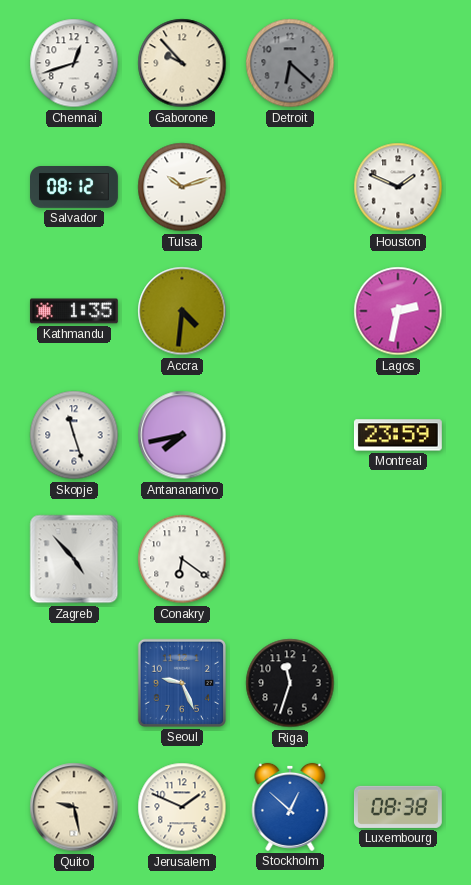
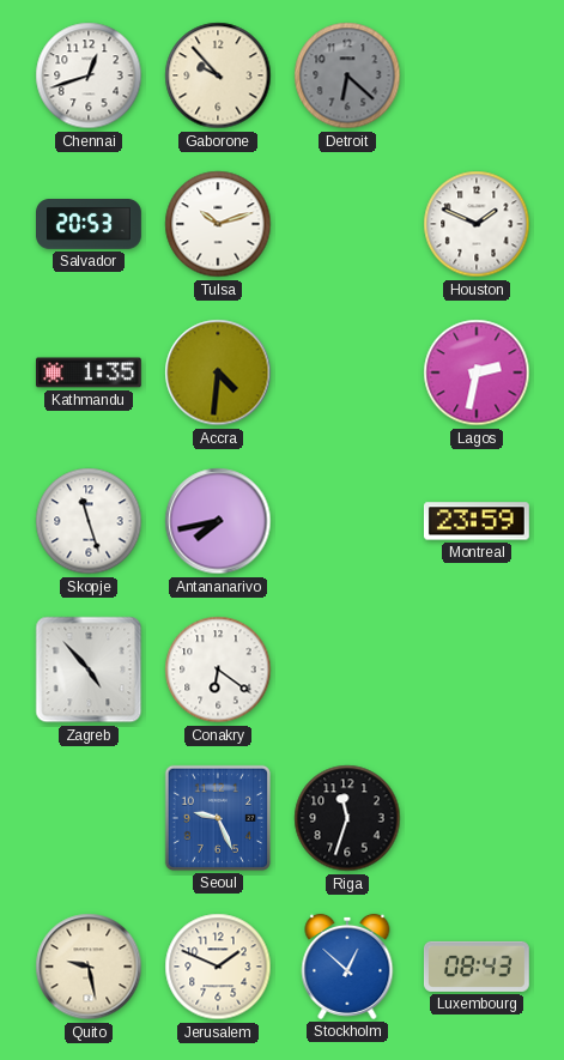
Salvador: 08:12 -> 20:53
Luxembourg: 08:38 -> 08:43
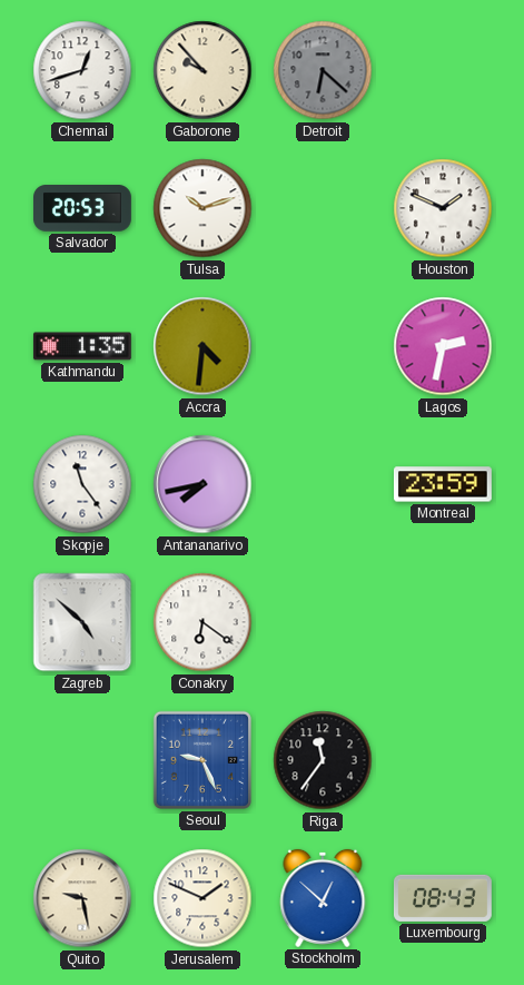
Skopje: 11:27 -> 11:24
Zagreb: 4:53 -> 4:52
Riga: 11:33 -> 11:36
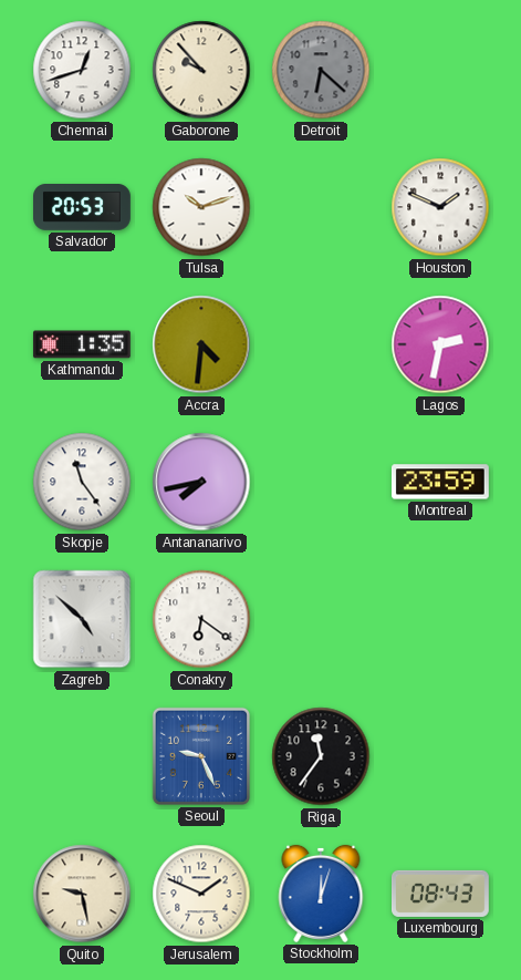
Stockholm: 12:52 -> 12:03
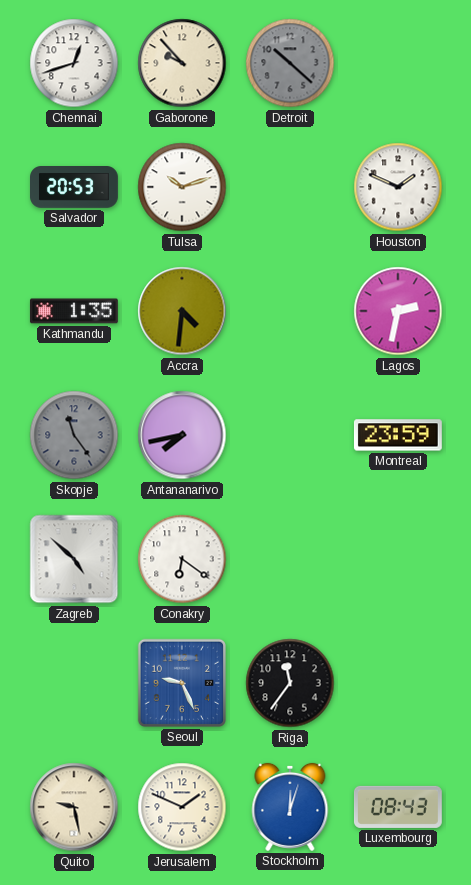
Detroit: 6:22 -> 10:22
Skopje dial: white -> grey
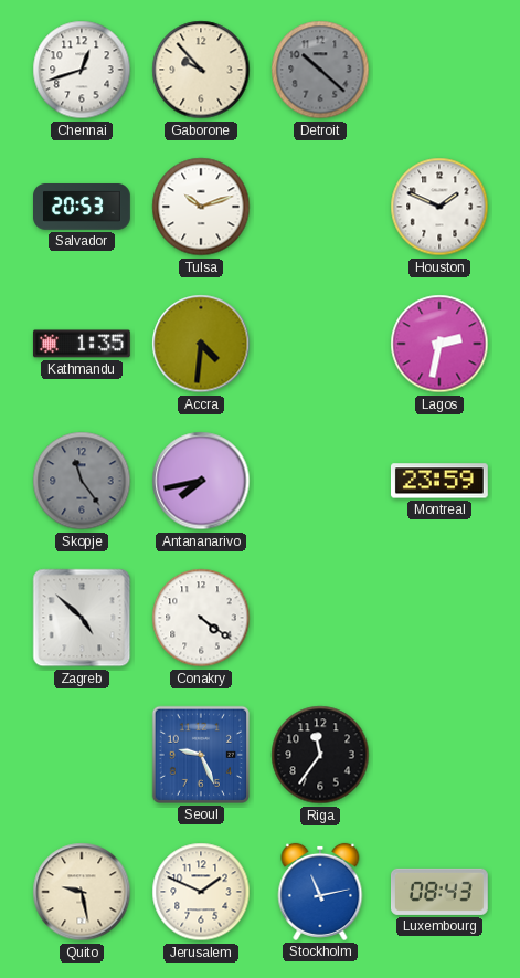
Conakry: 6:21 -> 4:21
Stockholm: 12:03 -> 11:13
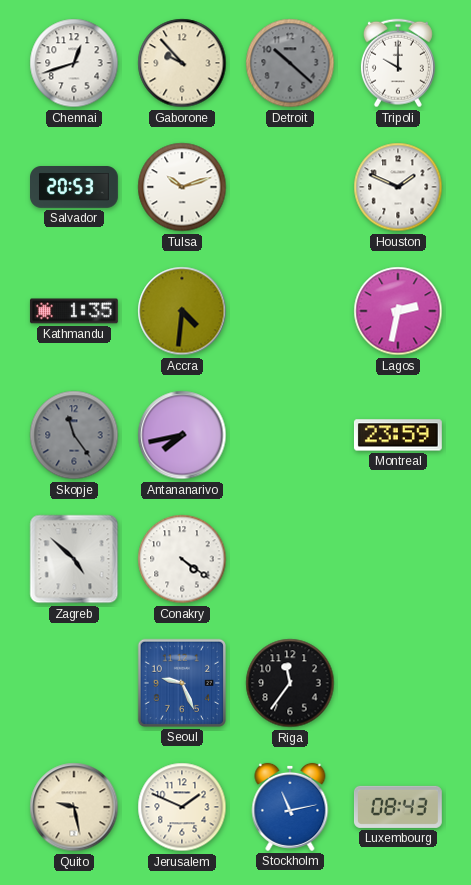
Tripoli: none -> 10:00
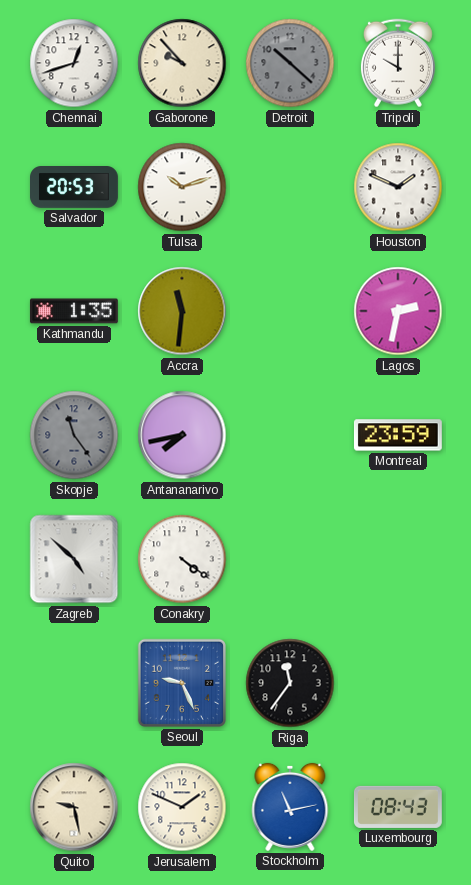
Accra: 4:31 -> 11:31
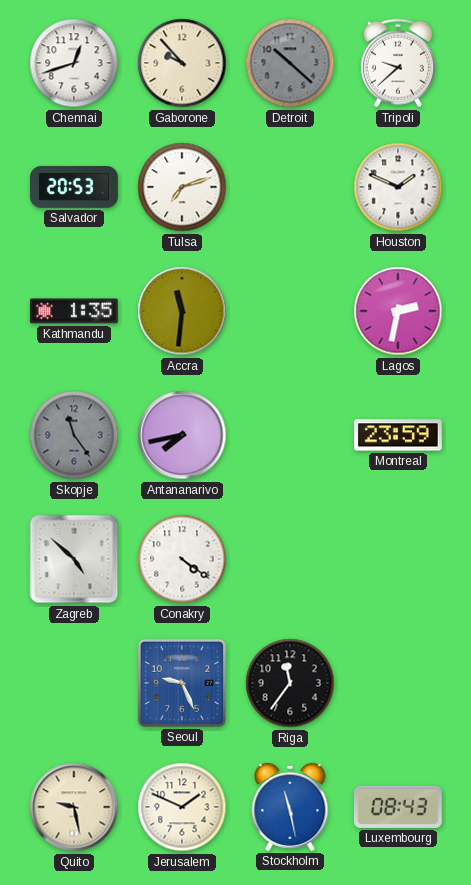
Tripoli: 10:00 -> 9:38
Tulsa: 10:12 -> 7:12
Stockholm: 11:13 -> 11:28
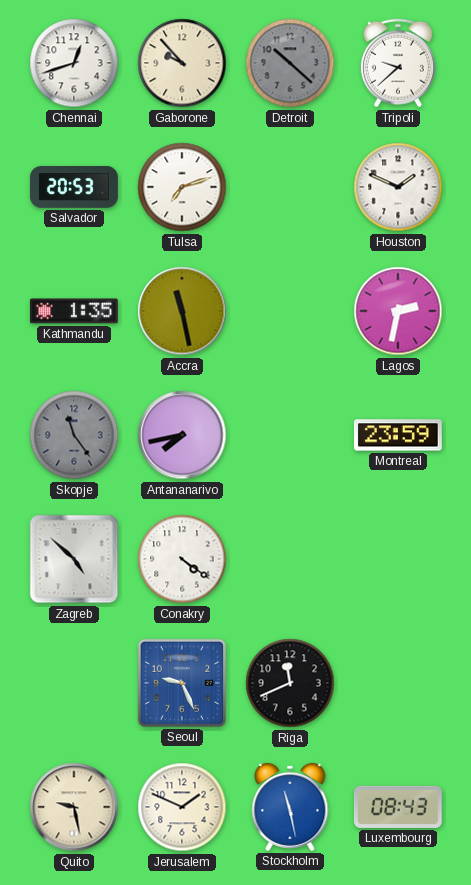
Accra: 11:31 -> 11:28
Riga: 11:36 -> 11:41
